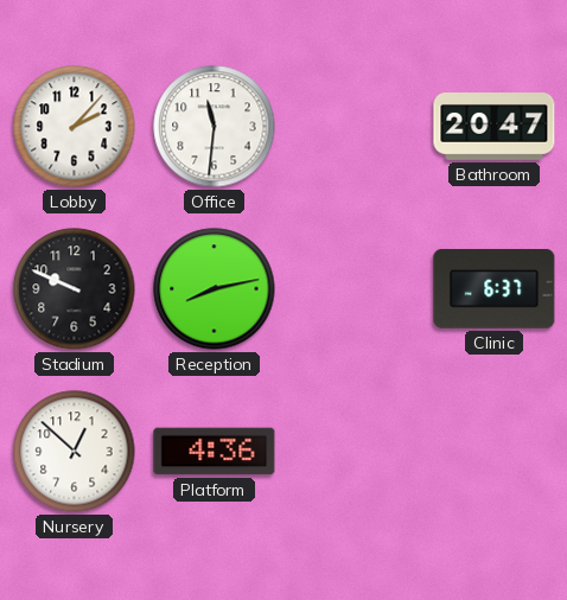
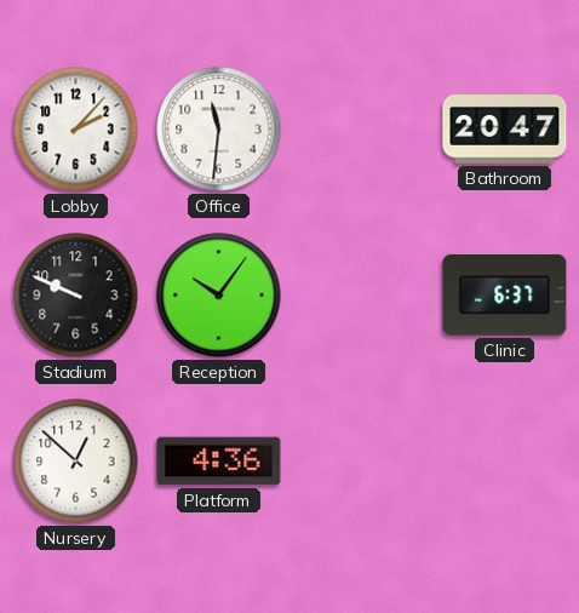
Reception: 8:13 -> 10:06
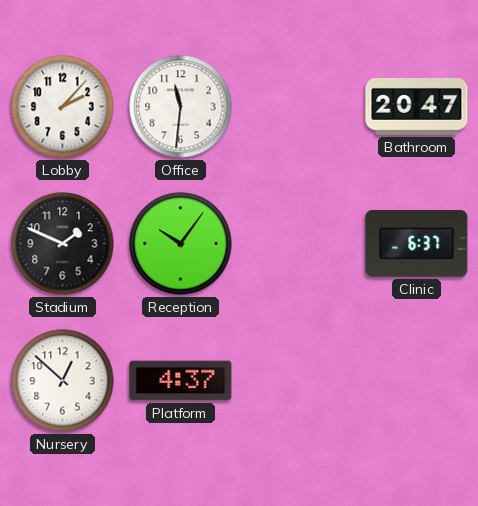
Stadium: 9:49 -> 1:49
Platform: 4:36 -> 4:37
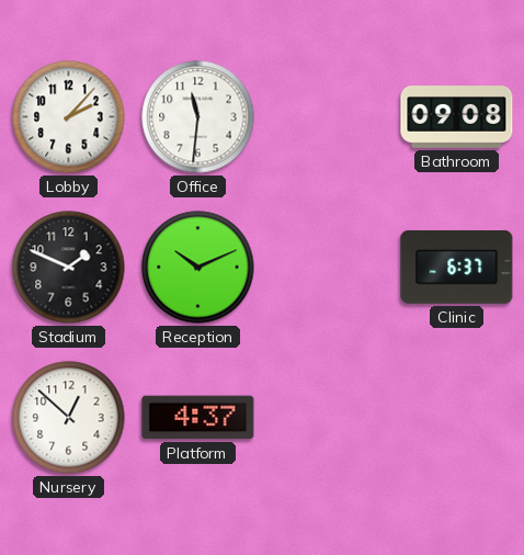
Bathroom: 20:47 -> 09:08
Reception: 10:06 -> 10:11
